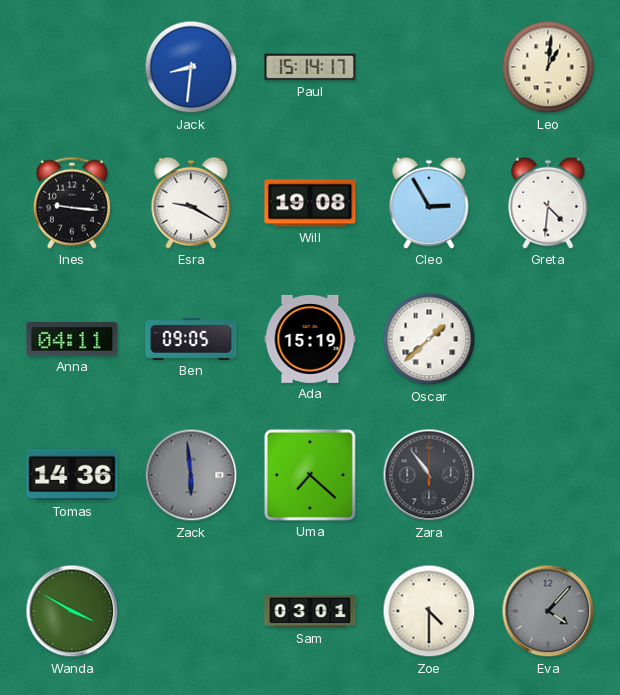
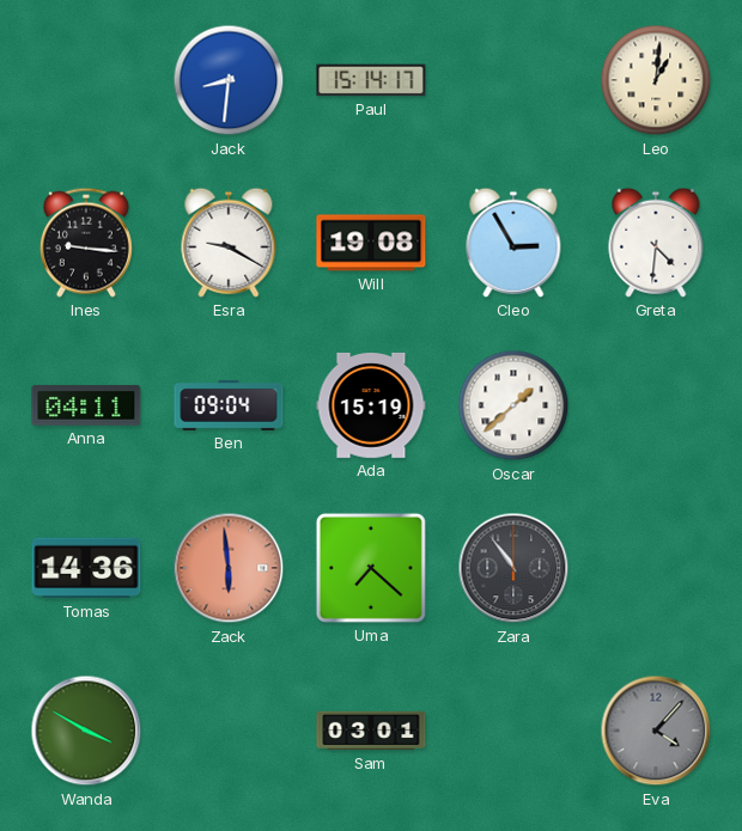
Ben: 09:05 -> 09:04
Zack dial: grey -> salmon
Zoe: 4:30 -> none
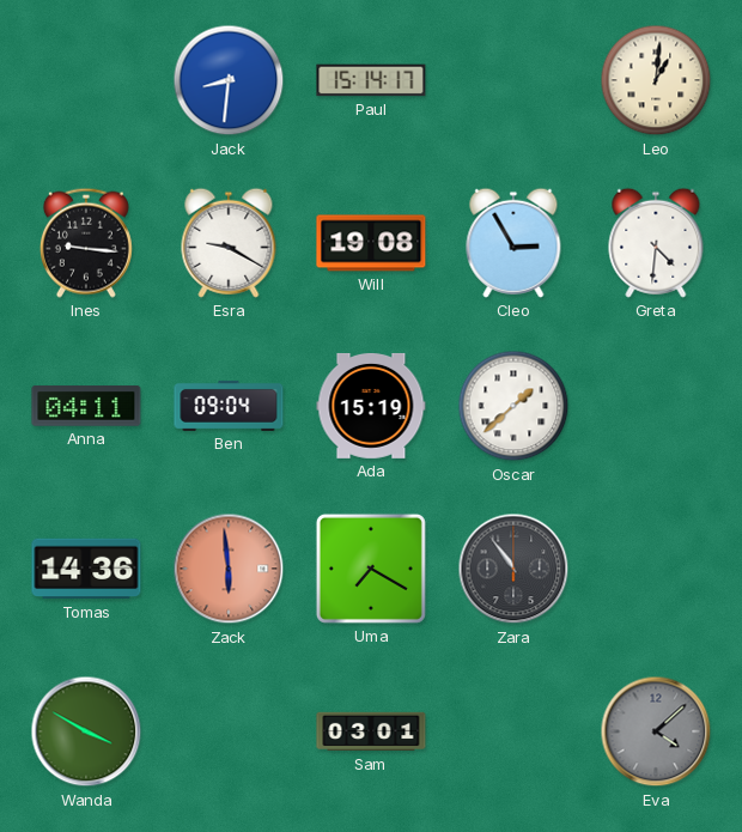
Uma: 7:22 -> 7:20
Eva: 4:07 -> 4:08
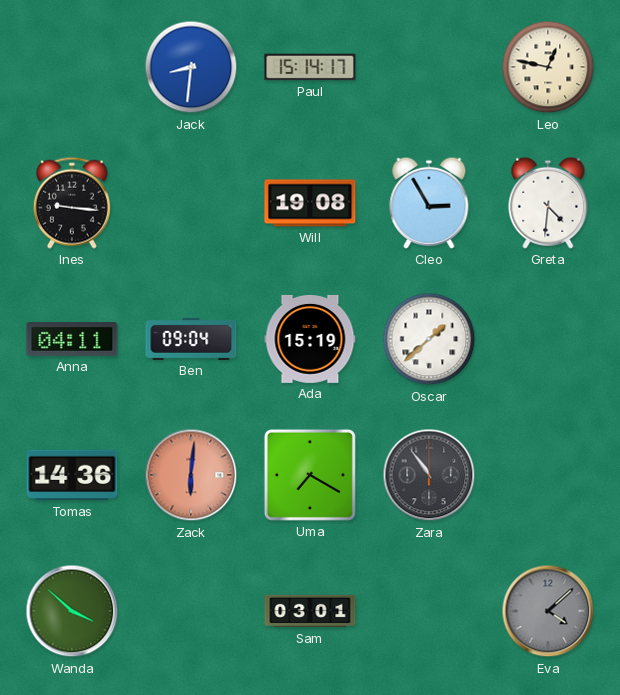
Leo: 1:01 -> 12:47
Esra: 9:20 -> none
Zack: 5:59 -> 6:01
Wanda: 3:50 -> 3:52
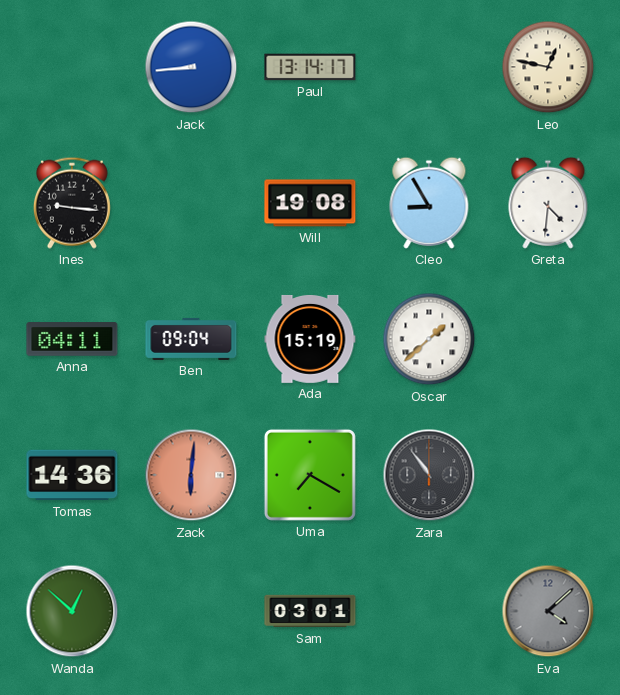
Jack: 8:31 -> 8:44
Paul: 15:14 -> 13:14
Cleo: 2:55 -> 8:55
Wanda: 3:52 -> 12:52
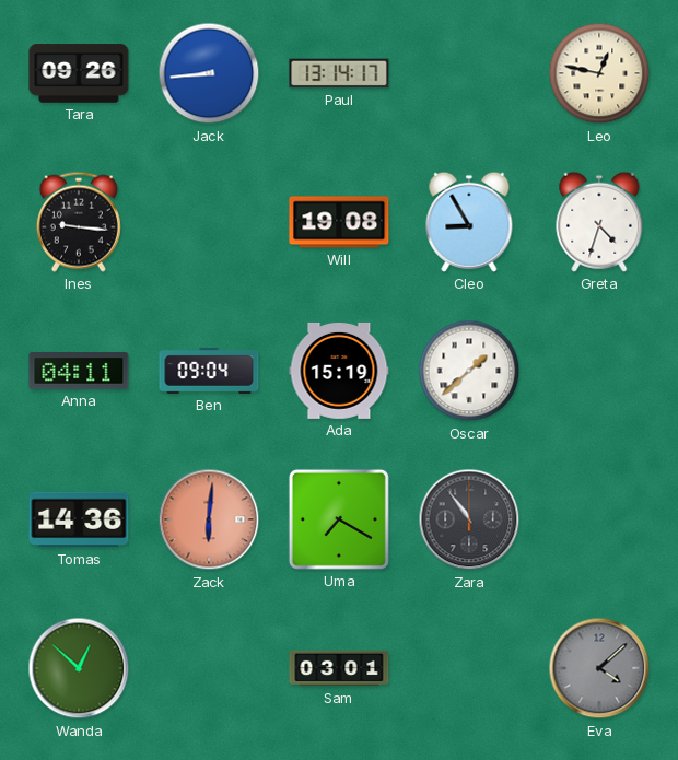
Tara: none -> 09:26
Greta: 4:31 -> 4:33
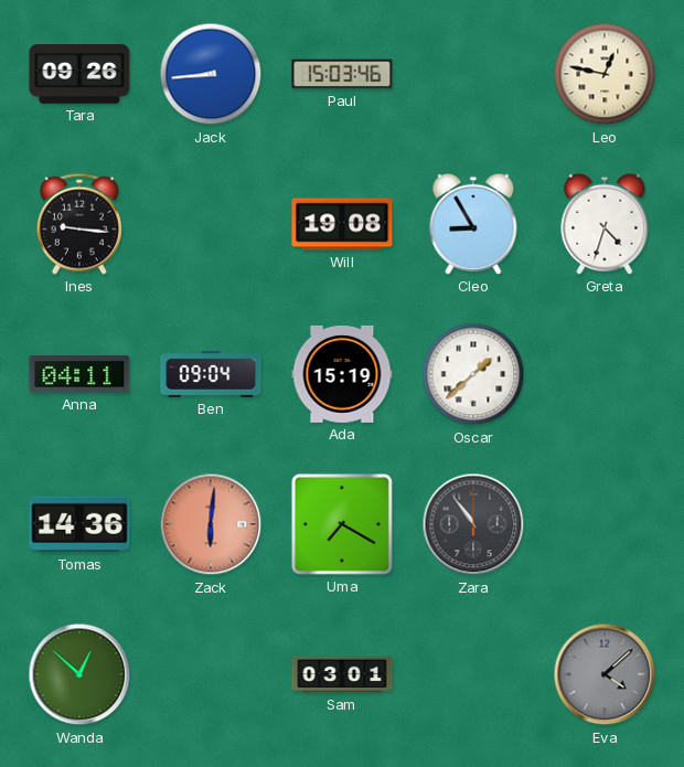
Paul: 13:14 -> 15:03
